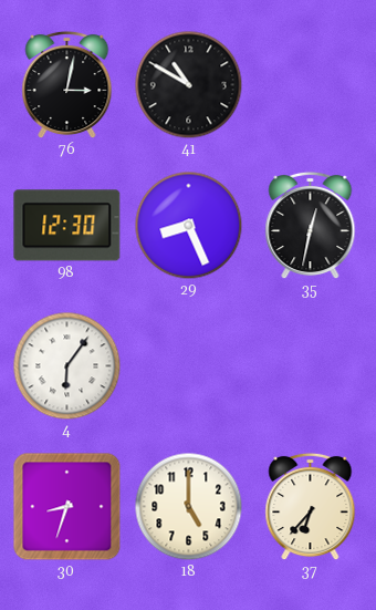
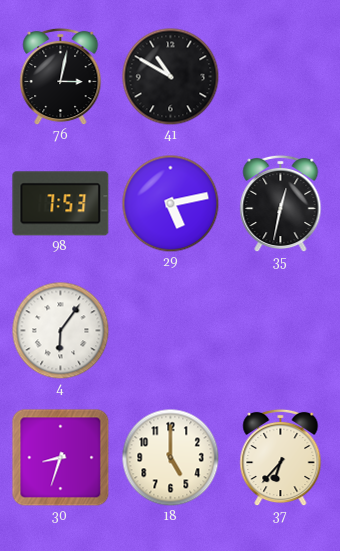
98: 12:30 -> 7:53
29: 8:26 -> 5:13
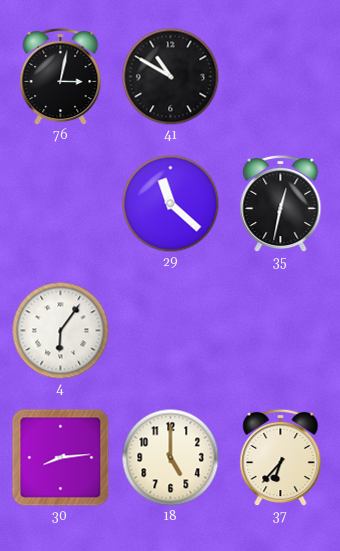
98: 7:53 -> none
29: 5:13 -> 11:22
30: 8:33 -> 8:14
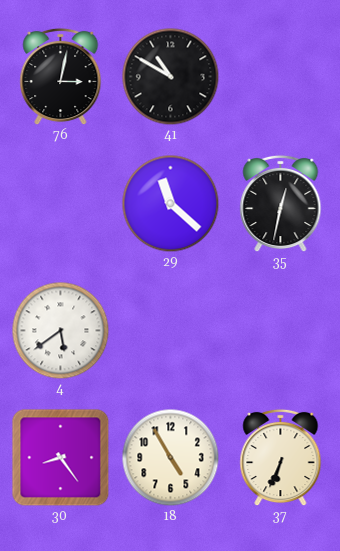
4: 6:06 -> 5:39
30: 8:14 -> 8:24
18: 5:00 -> 4:55
37: 6:37 -> 6:34
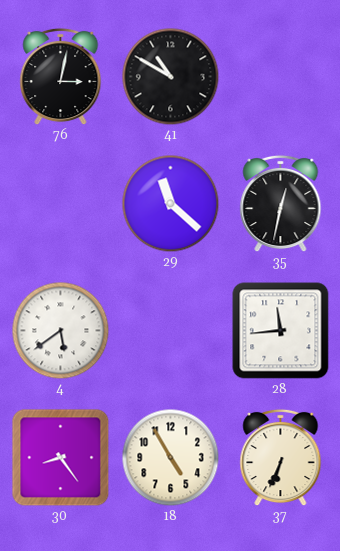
28: none -> 11:44
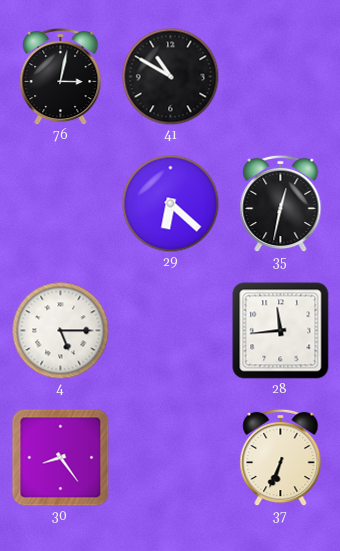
29: 11:22 -> 6:22
4: 5:39 -> 5:15
18: 4:55 -> none
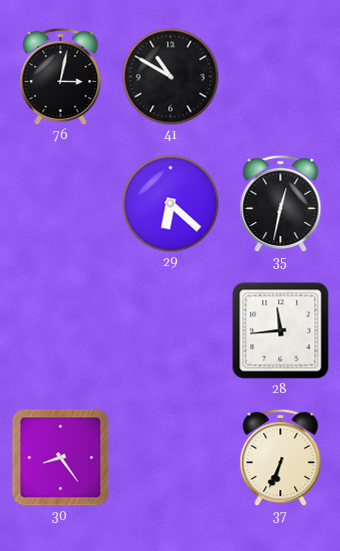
4: 5:15 -> none
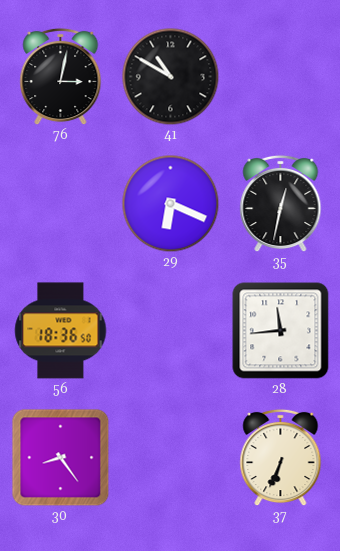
29: 6:22 -> 6:19
56: none -> 18:36
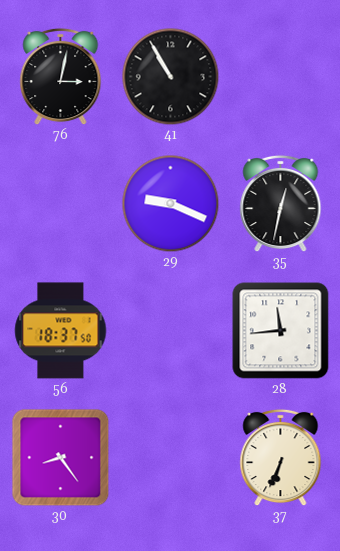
41: 10:50 -> 10:55
29: 6:19 -> 9:19
56: 18:36 -> 18:37
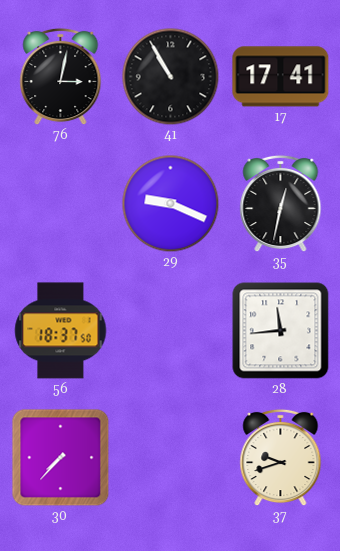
17: none -> 17:41
30: 8:24 -> 7:37
37: 6:34 -> 9:42
